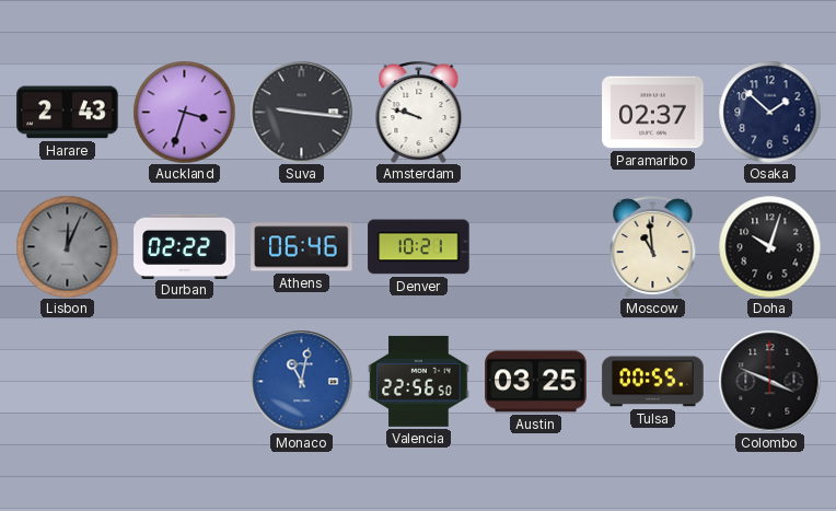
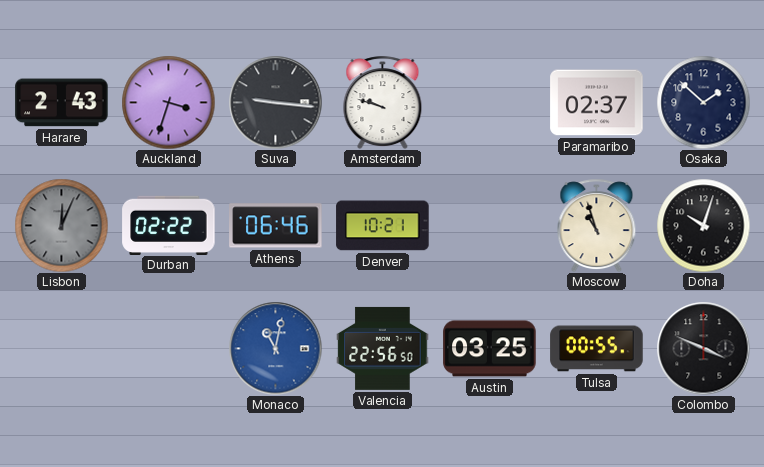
Moscow: 10:59 -> 10:57
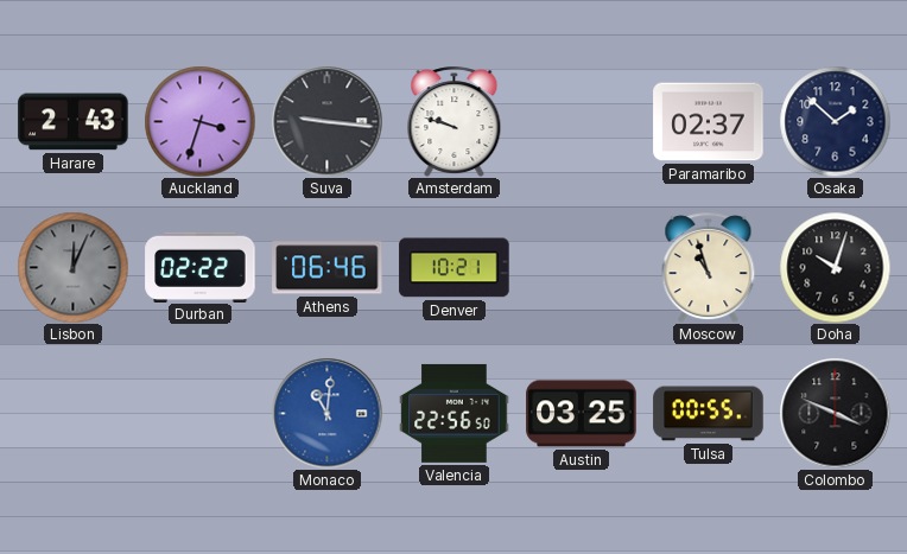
Monaco: 11:02 -> 11:01
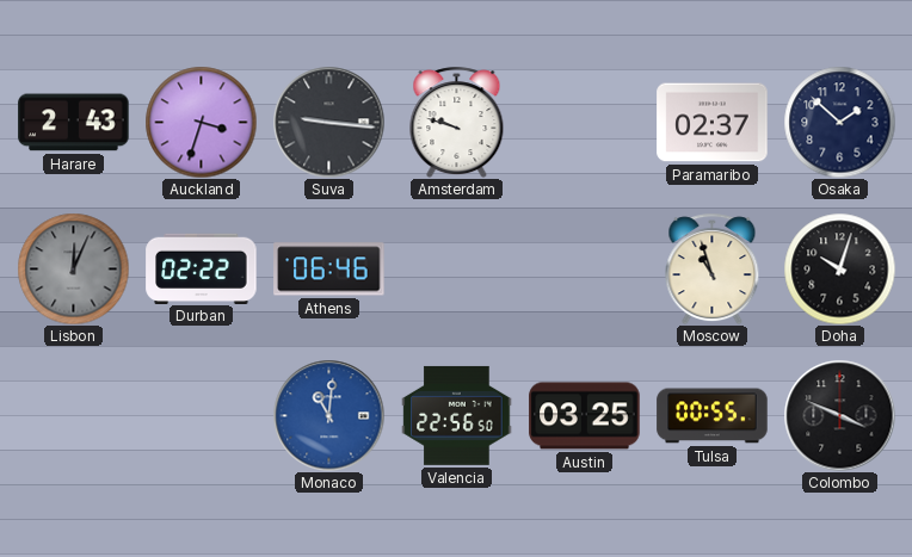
Denver: 10:21 -> none
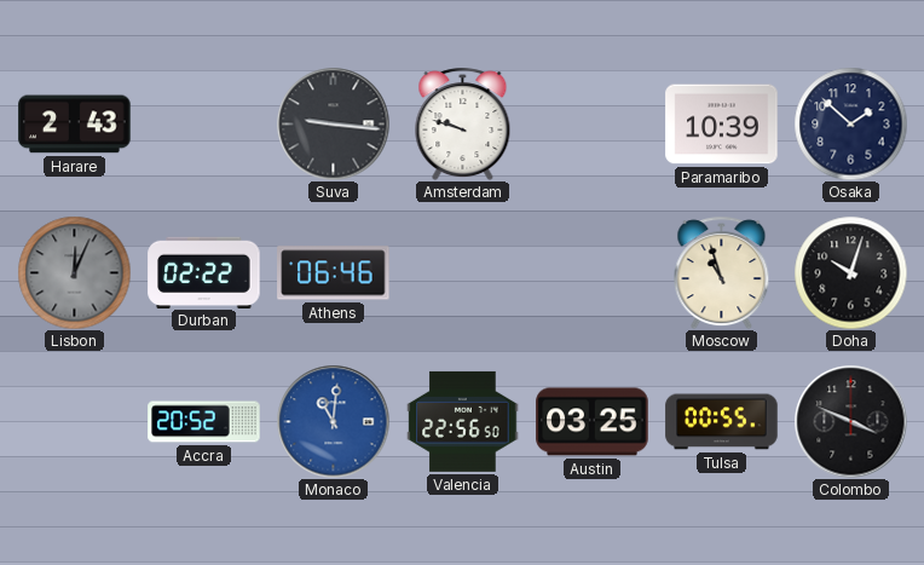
Auckland: 3:33 -> none
Paramaribo: 02:37 -> 10:39
Accra: none -> 20:52
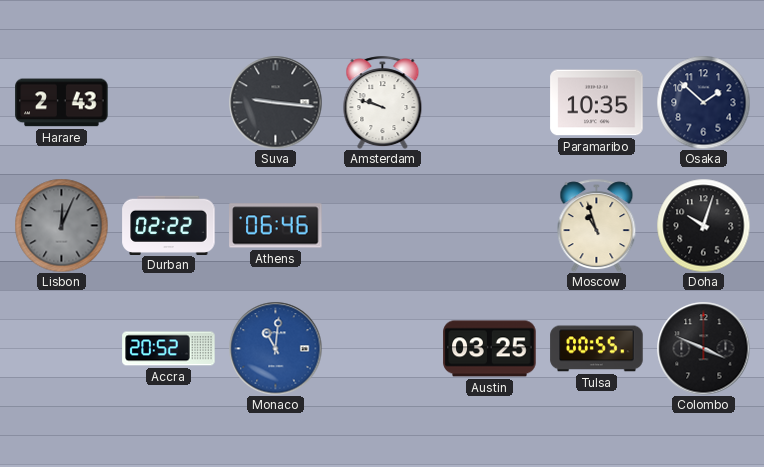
Paramaribo: 10:39 -> 10:35
Valencia: 22:56 -> none
